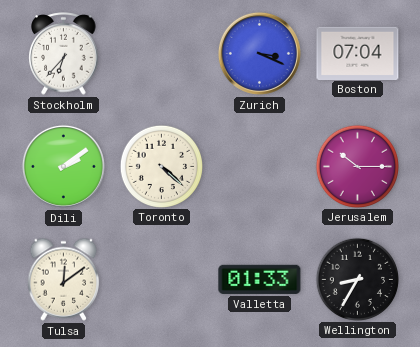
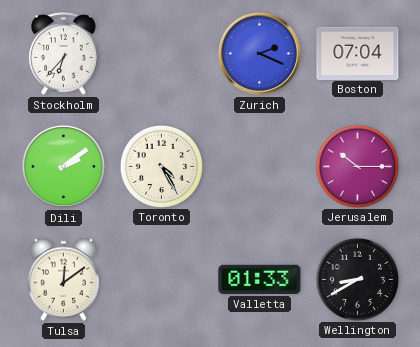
Zurich: 3:19 -> 2:19
Toronto: 4:22 -> 4:25
Wellington: 8:35 -> 8:40
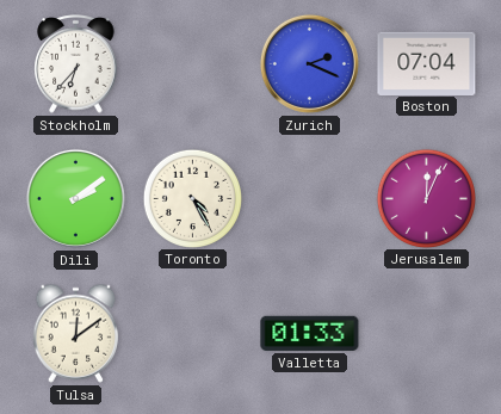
Jerusalem: 10:15 -> 12:04
Wellington: 8:40 -> none
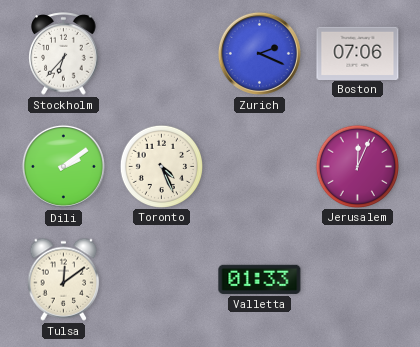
Boston: 07:04 -> 07:06
Toronto: 4:25 -> 4:26
